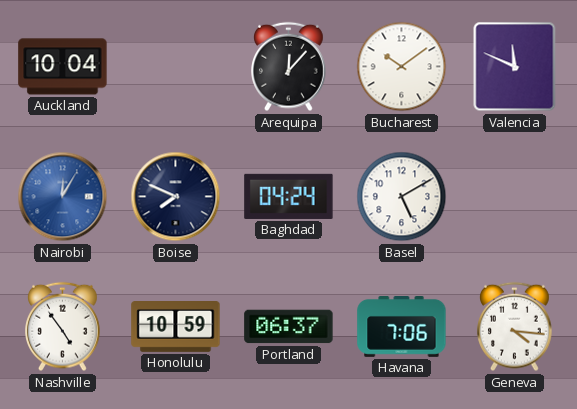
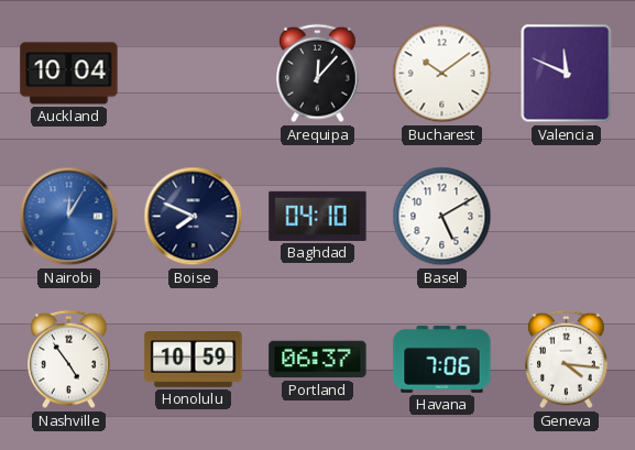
Baghdad: 04:24 -> 04:10
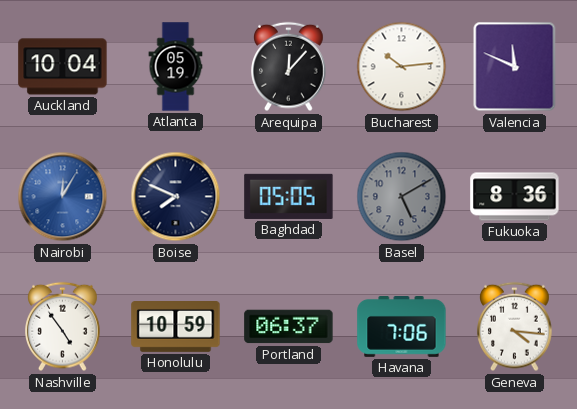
Atlanta: none -> 05:19
Bucharest: 10:09 -> 10:14
Baghdad: 04:10 -> 05:05
Basel dial: white -> grey
Fukuoka: none -> 8:36
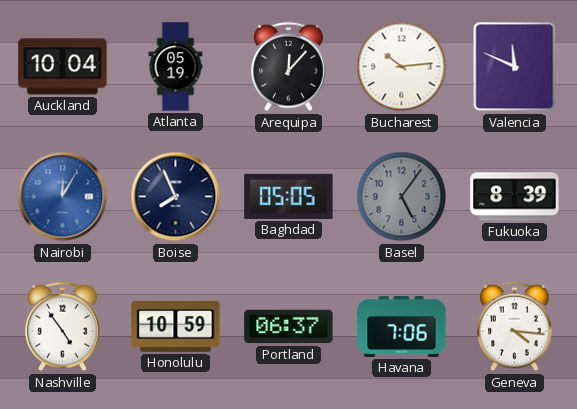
Boise: 7:49 -> 7:56
Basel: 5:10 -> 5:06
Fukuoka: 8:36 -> 8:39
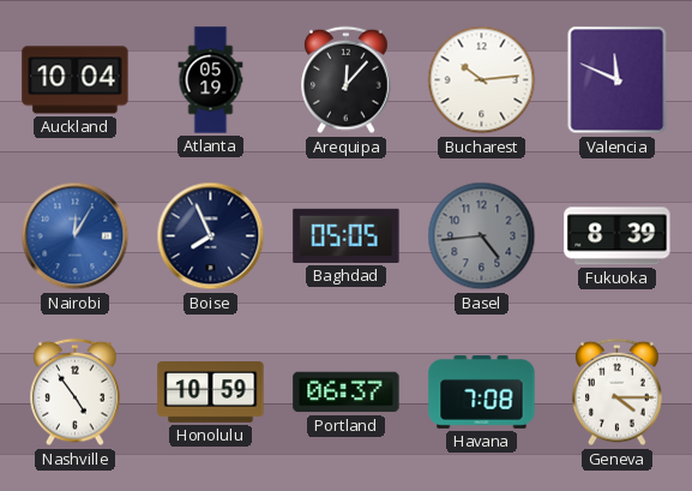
Basel: 5:06 -> 4:44
Havana: 7:06 -> 7:08
Geneva: 4:16 -> 4:15
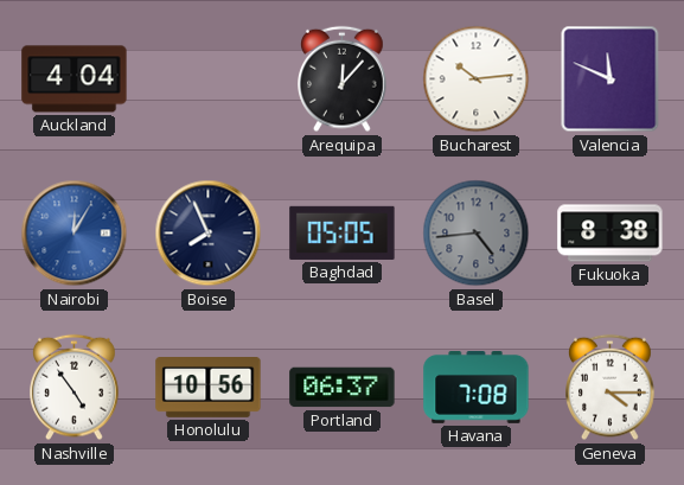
Auckland: 10:04 -> 4:04
Atlanta: 05:19 -> none
Fukuoka: 8:39 -> 8:38
Honolulu: 10:59 -> 10:56
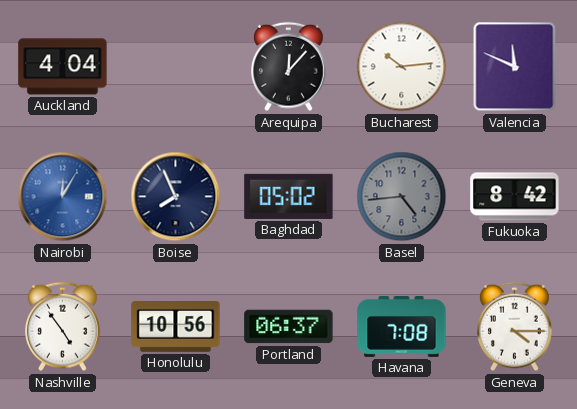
Baghdad: 05:05 -> 05:02
Fukuoka: 8:38 -> 8:42
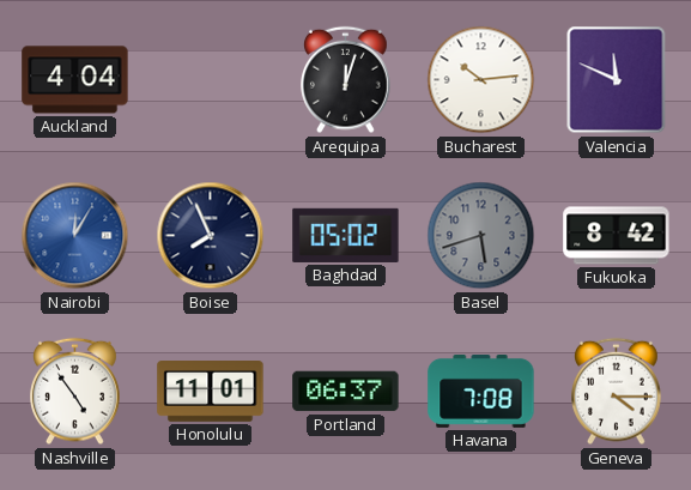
Arequipa: 12:07 -> 12:03
Basel: 4:44 -> 5:42
Honolulu: 10:56 -> 11:01
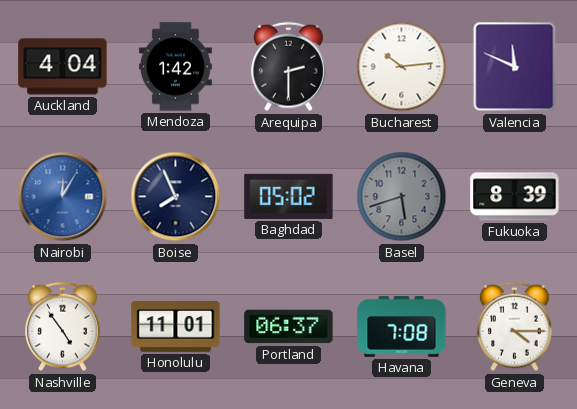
Mendoza: none -> 1:42
Arequipa: 12:03 -> 2:30
Fukuoka: 8:42 -> 8:39
